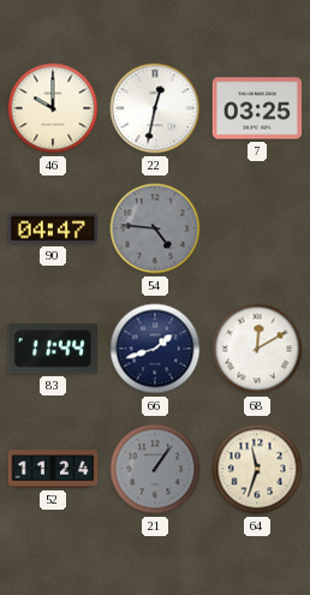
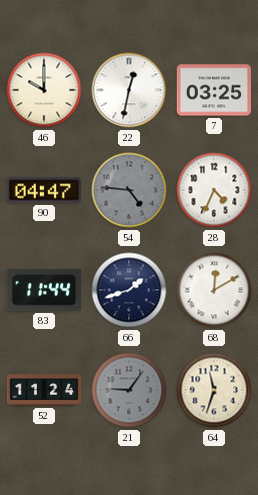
28: none -> 4:34
21: 1:06 -> 9:06
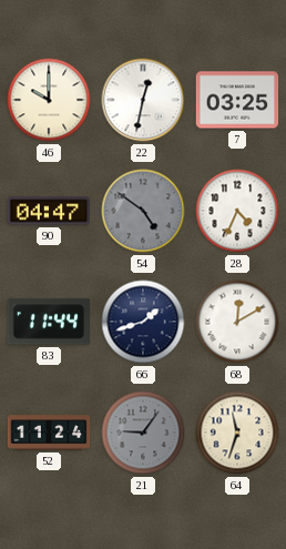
54: 4:46 -> 4:51
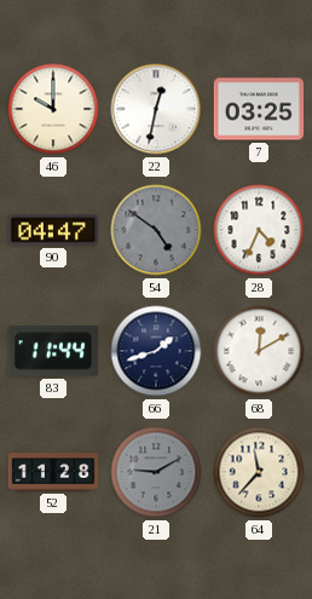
52: 11:24 -> 11:28
21: 9:06 -> 9:10
64: 11:33 -> 11:37
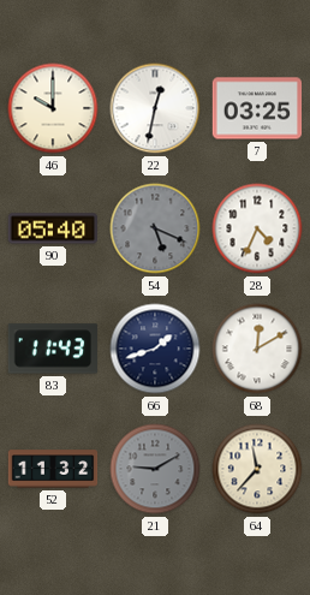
90: 04:47 -> 05:40
54: 4:51 -> 5:19
83: 11:44 -> 11:43
52: 11:28 -> 11:32
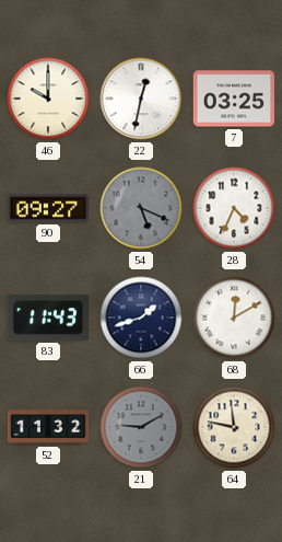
90: 05:40 -> 09:27
64: 11:37 -> 11:47
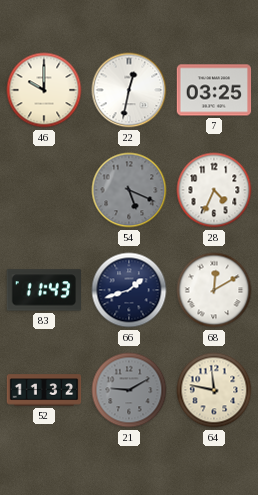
90: 09:27 -> none
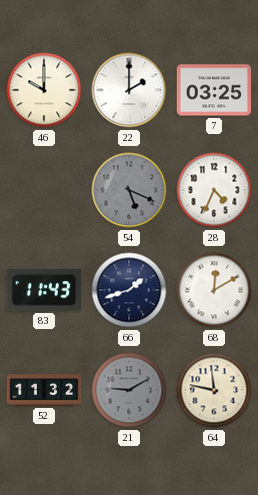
22: 12:32 -> 2:00
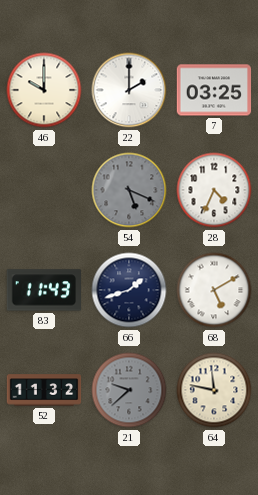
68: 12:10 -> 5:10
21: 9:10 -> 9:38
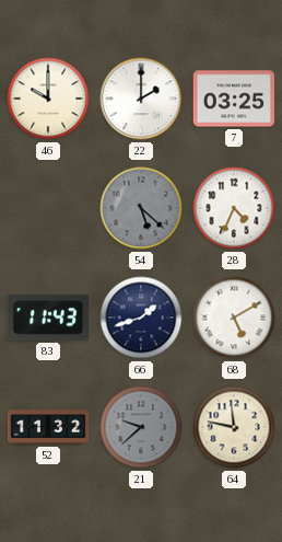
54: 5:19 -> 5:22
